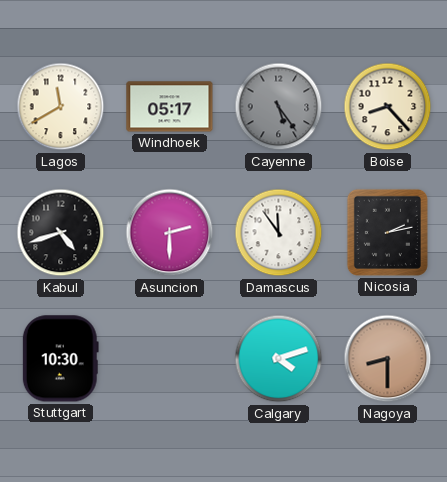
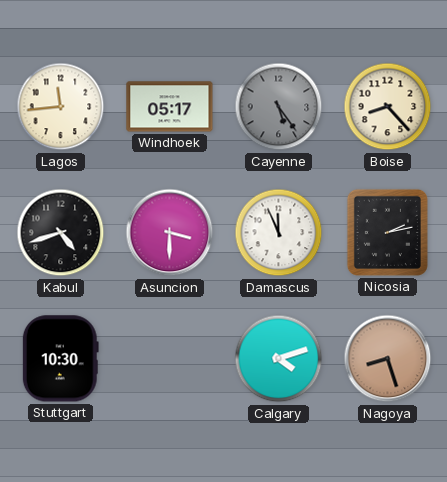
Lagos: 11:40 -> 11:44
Asuncion: 2:30 -> 3:30
Damascus: 11:54 -> 11:56
Nagoya: 8:30 -> 8:27
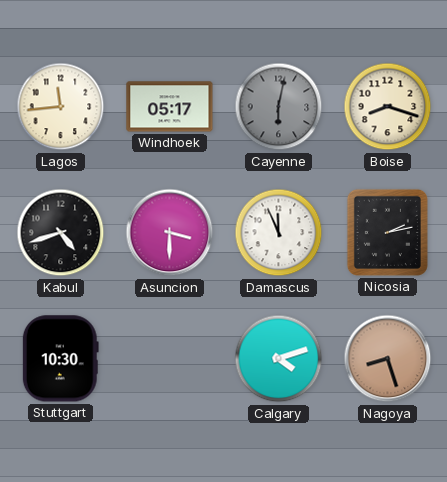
Cayenne: 5:24 -> 6:02
Boise: 8:23 -> 8:18
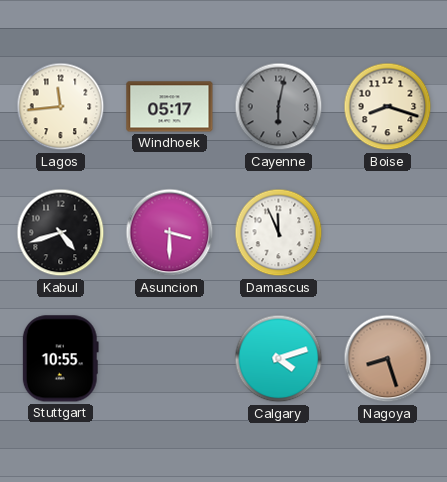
Nicosia: 2:13 -> none
Stuttgart: 10:30 -> 10:55
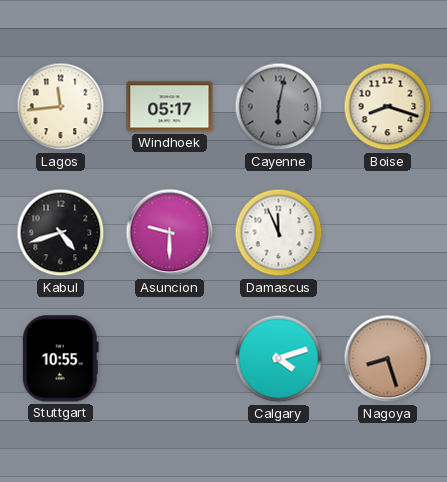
Asuncion: 3:30 -> 9:30
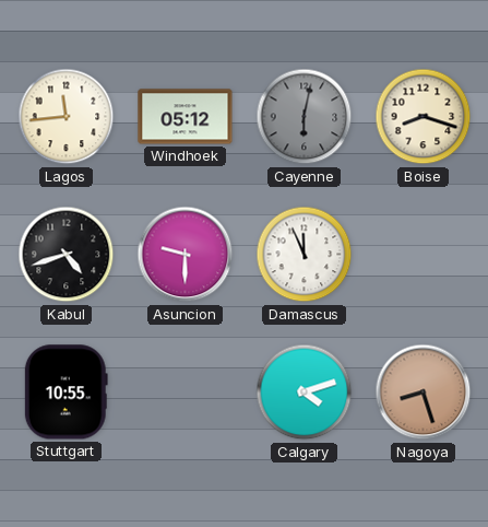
Windhoek: 05:17 -> 05:12
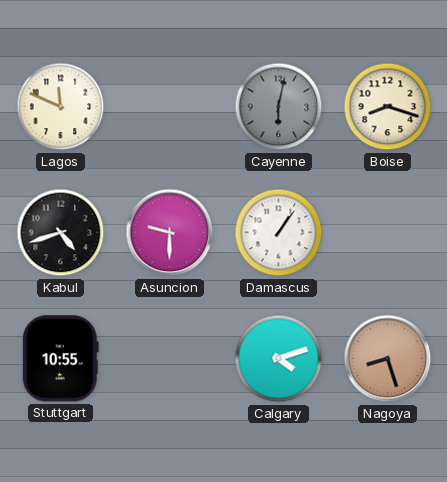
Lagos: 11:44 -> 11:49
Windhoek: 05:12 -> none
Damascus: 11:56 -> 1:06
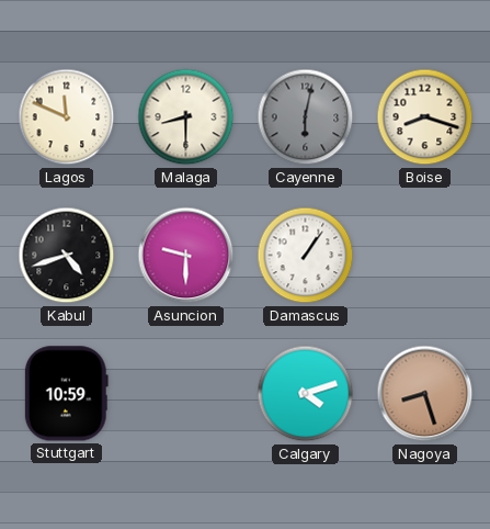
Malaga: none -> 8:30
Stuttgart: 10:55 -> 10:59
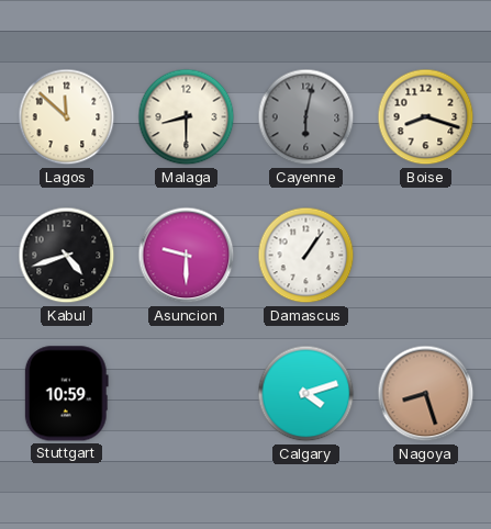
Lagos: 11:49 -> 11:52
